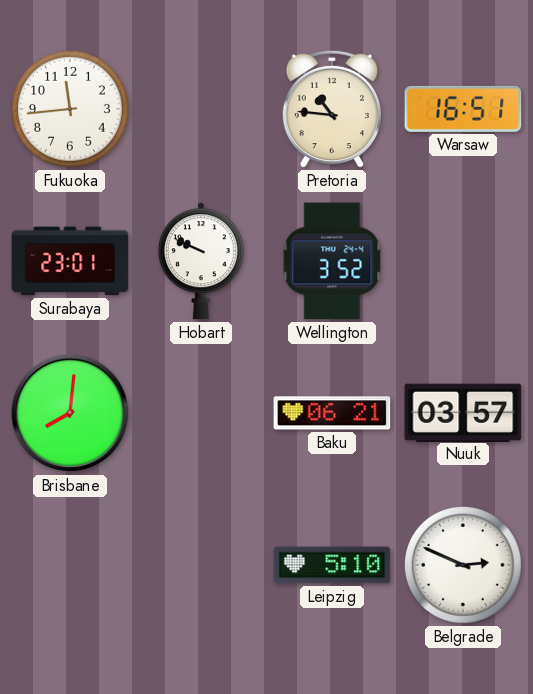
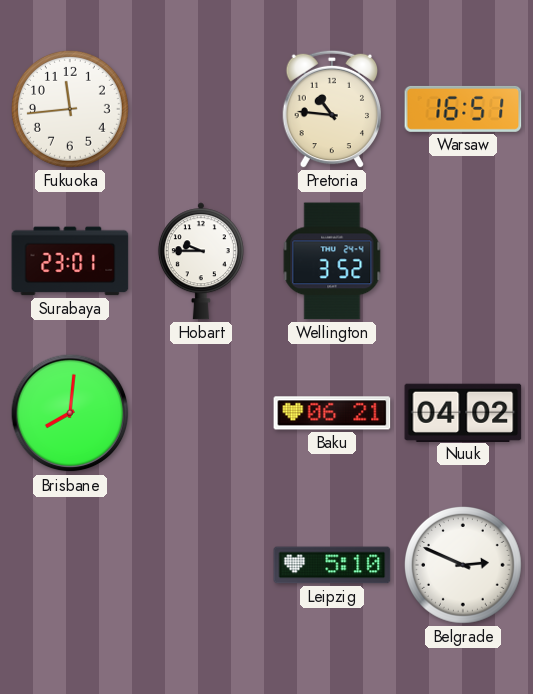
Hobart: 9:49 -> 9:45
Nuuk: 03:57 -> 04:02
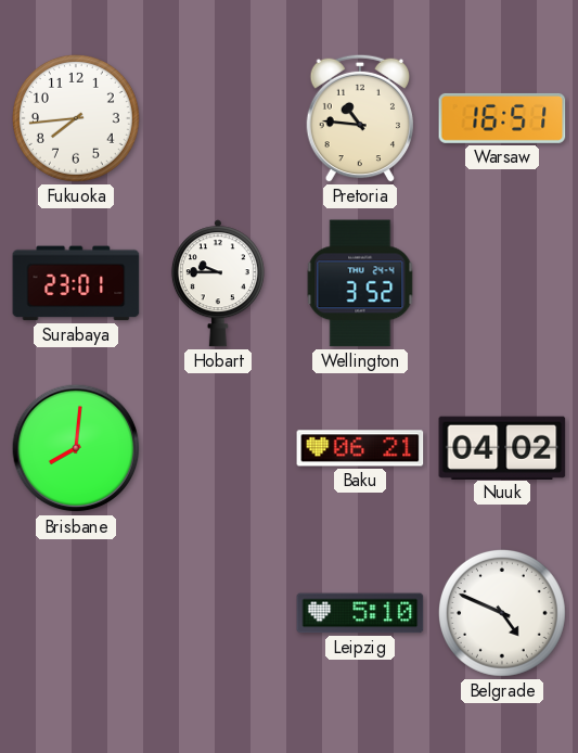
Fukuoka: 11:44 -> 7:44
Belgrade: 2:49 -> 4:49
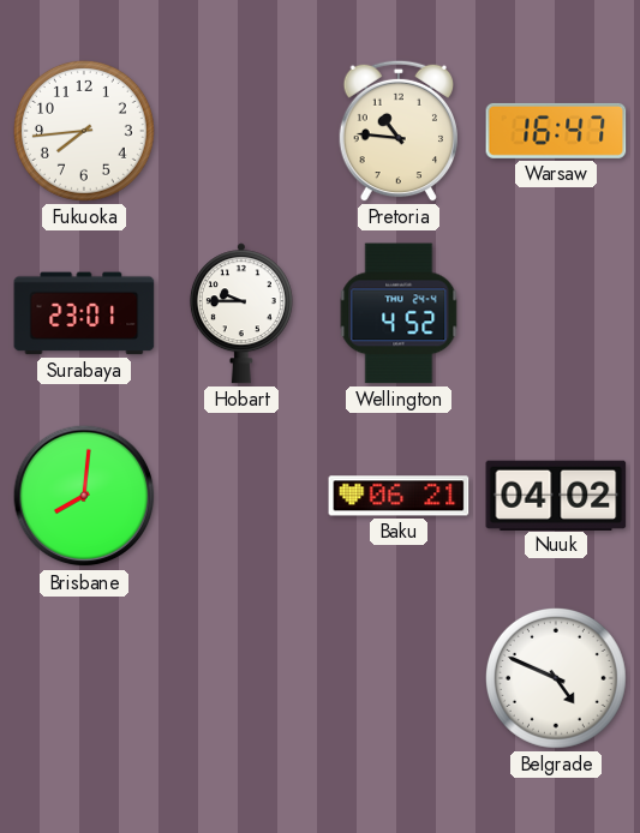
Warsaw: 16:51 -> 16:47
Wellington: 3:52 -> 4:52
Leipzig: 5:10 -> none
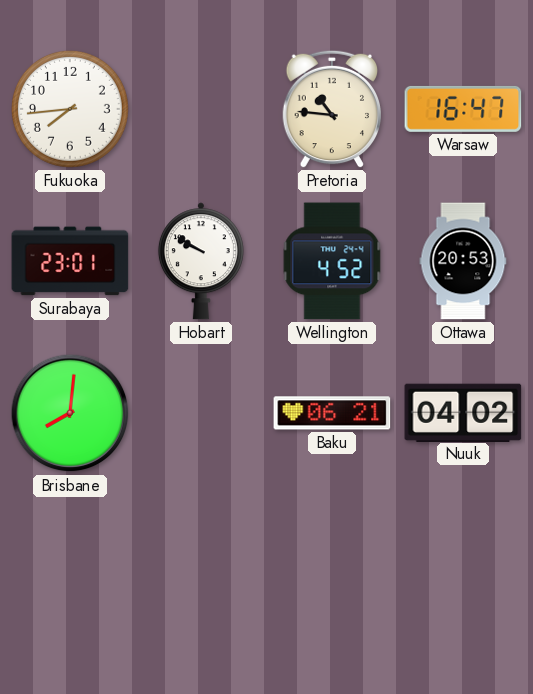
Hobart: 9:45 -> 9:50
Ottawa: none -> 20:53
Belgrade: 4:49 -> none
